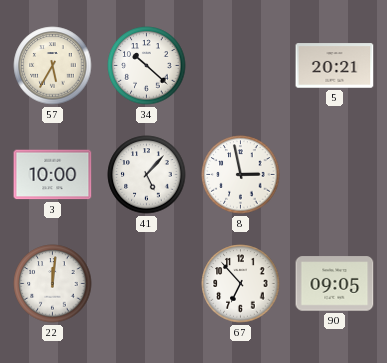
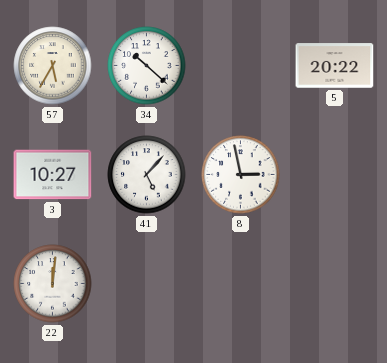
5: 20:21 -> 20:22
3: 10:00 -> 10:27
67: 6:53 -> none
90: 09:05 -> none
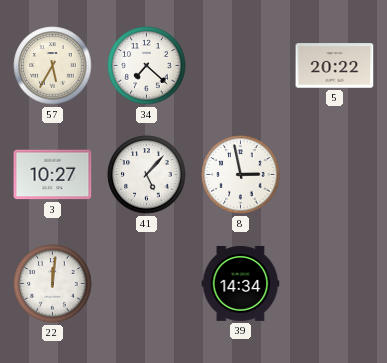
34: 10:22 -> 7:22
39: none -> 14:34
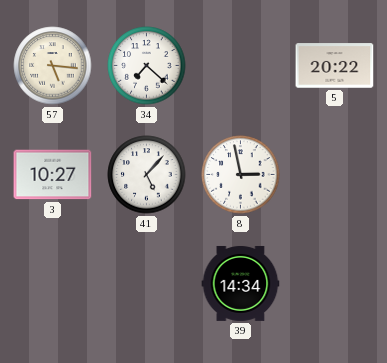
57: 5:35 -> 5:16
22: 12:01 -> none
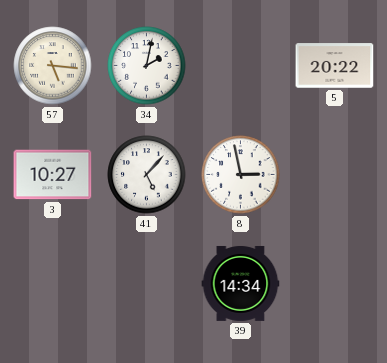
34: 7:22 -> 2:02
